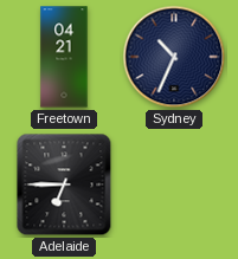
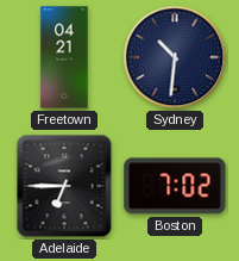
Sydney: 10:34 -> 10:31
Boston: none -> 7:02
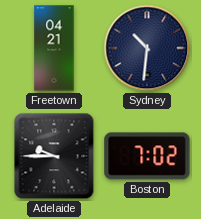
Adelaide: 6:45 -> 9:45
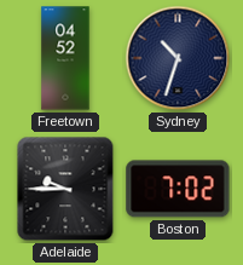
Freetown: 04:21 -> 04:52
Sydney: 10:31 -> 10:33
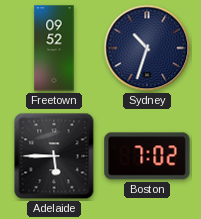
Freetown: 04:52 -> 09:52
Adelaide: 9:45 -> 5:45
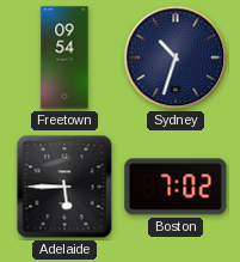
Freetown: 09:52 -> 09:54
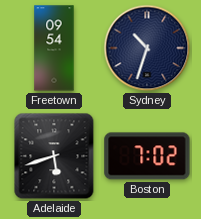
Adelaide: 5:45 -> 5:42
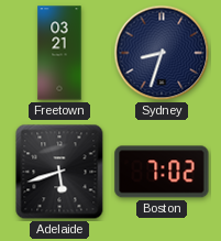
Freetown: 09:54 -> 03:21
Sydney: 10:33 -> 8:33
